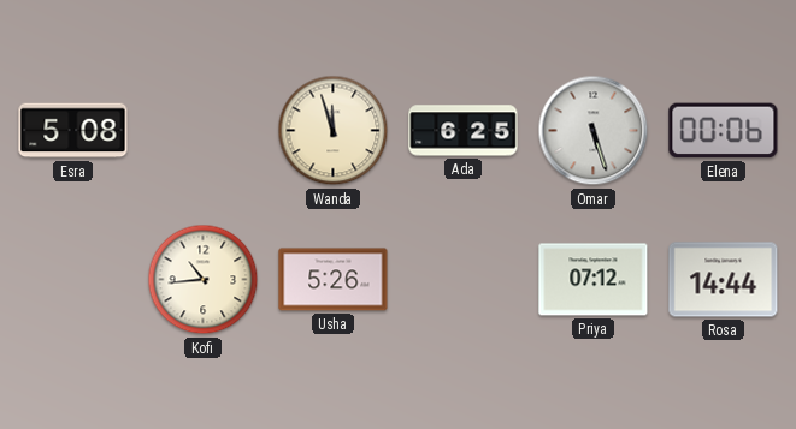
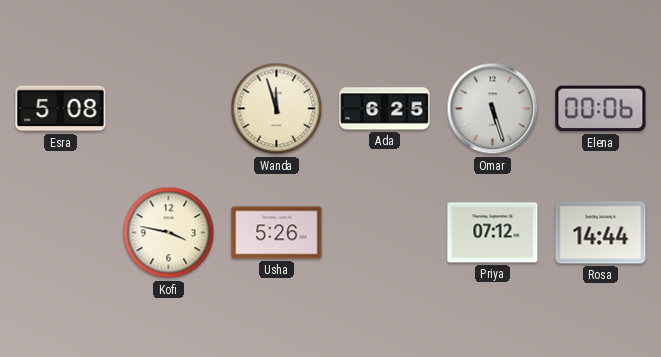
Kofi: 10:44 -> 3:47
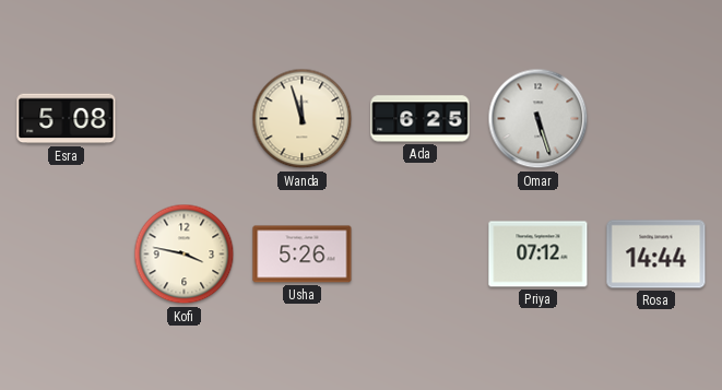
Elena: 00:06 -> none
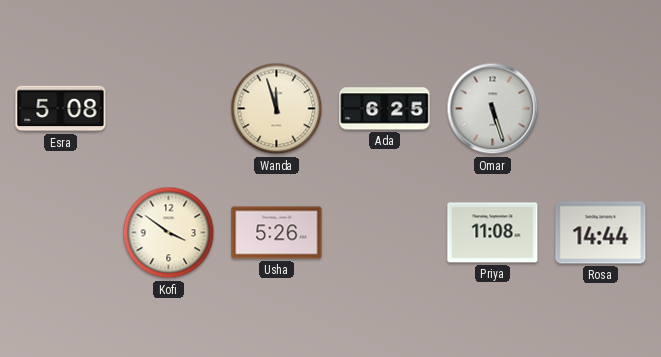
Kofi: 3:47 -> 3:51
Priya: 07:12 -> 11:08
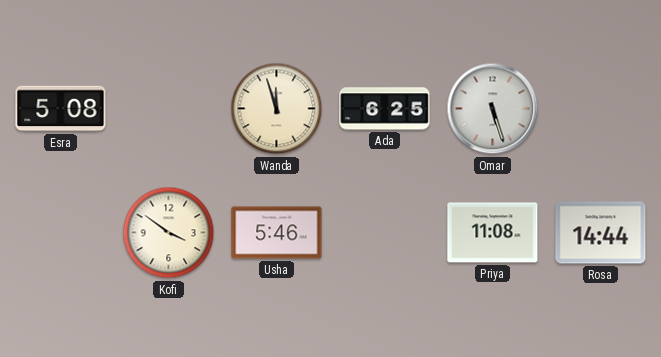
Usha: 5:26 -> 5:46
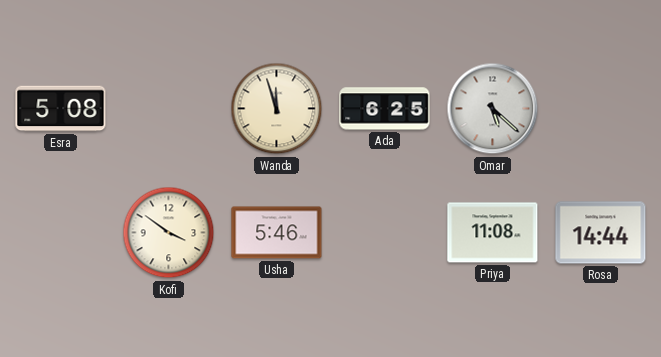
Omar: 5:27 -> 5:22
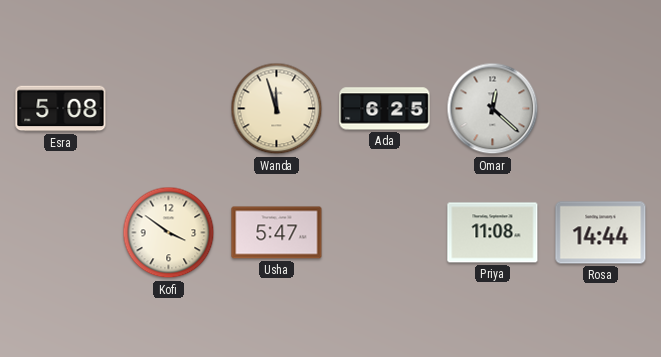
Omar: 5:22 -> 12:22
Usha: 5:46 -> 5:47
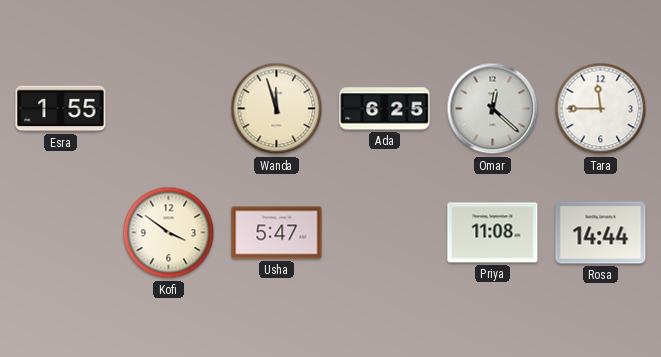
Esra: 5:08 -> 1:55
Tara: none -> 11:45
